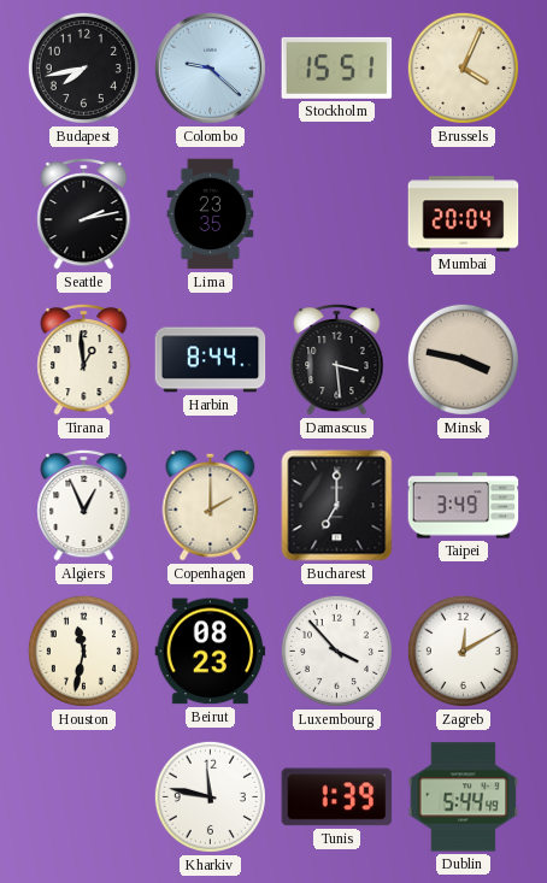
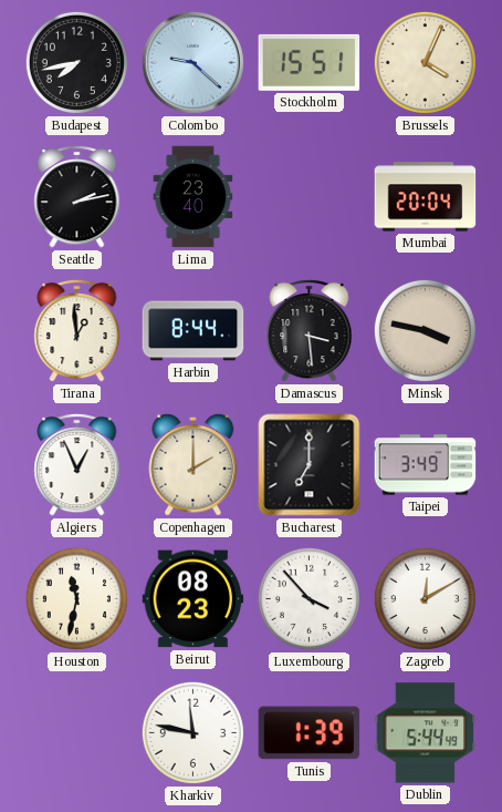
Lima: 23:35 -> 23:40
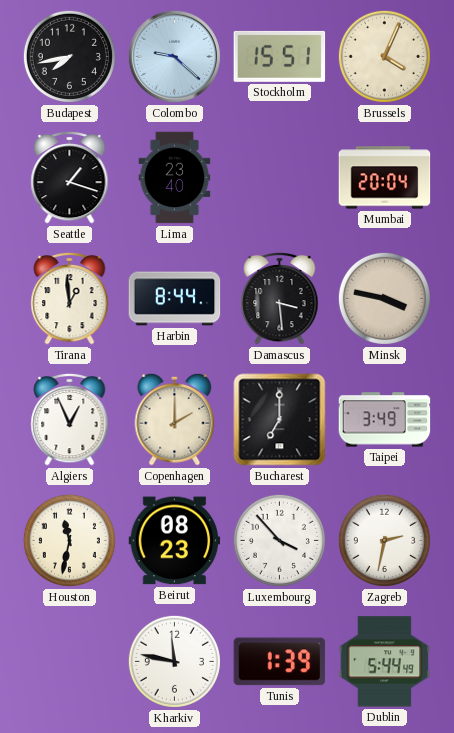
Seattle: 2:13 -> 1:18
Zagreb: 12:10 -> 2:32
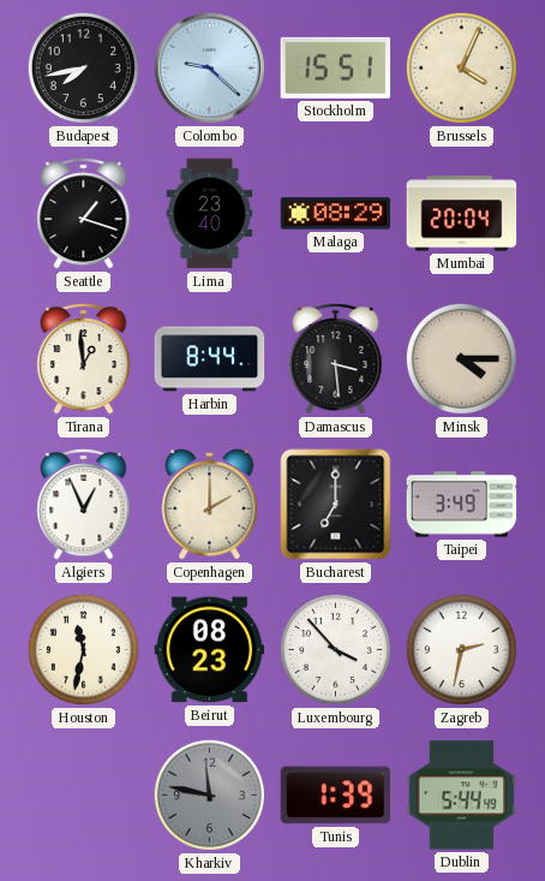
Malaga: none -> 08:29
Minsk: 3:47 -> 4:15
Kharkiv dial: white -> grey
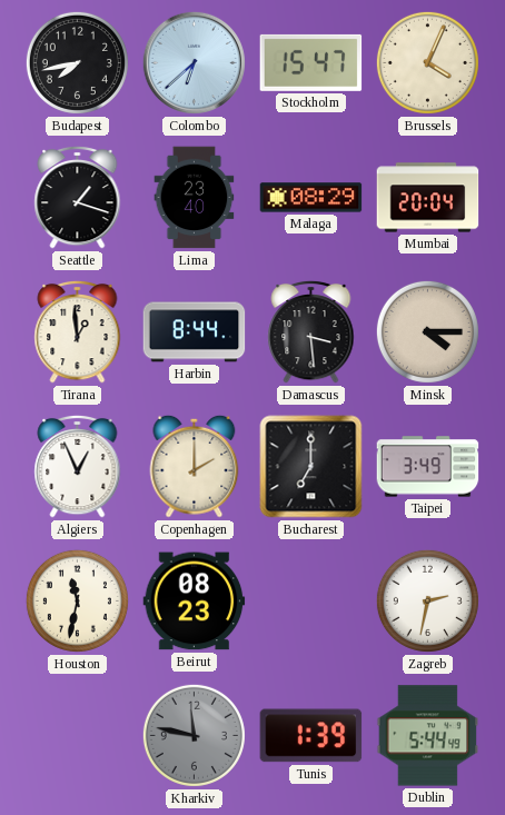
Colombo: 9:22 -> 6:38
Stockholm: 15:51 -> 15:47
Luxembourg: 3:53 -> none
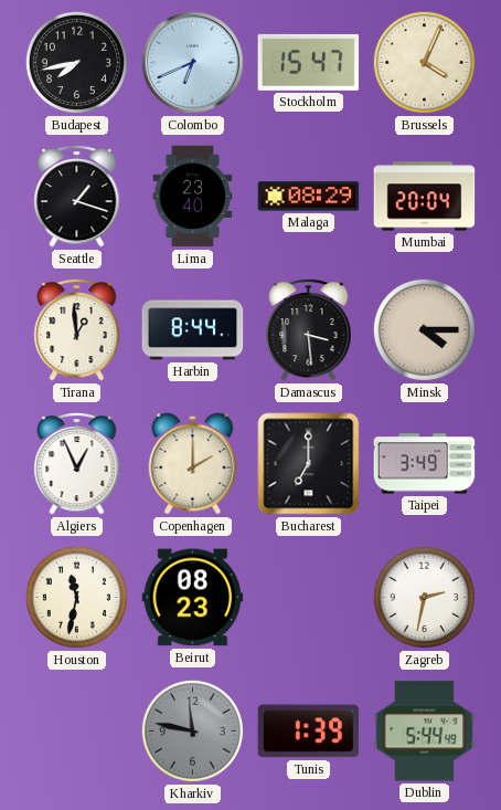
Colombo: 6:38 -> 6:41
